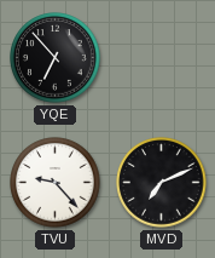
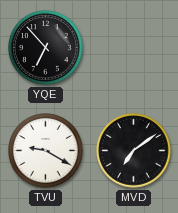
TVU: 9:23 -> 9:20
MVD: 7:11 -> 7:09
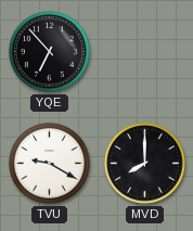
MVD: 7:09 -> 8:00
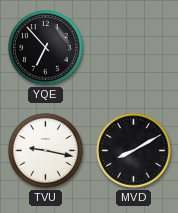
TVU: 9:20 -> 9:17
MVD: 8:00 -> 8:10
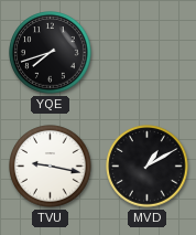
YQE: 6:53 -> 7:42
MVD: 8:10 -> 1:10
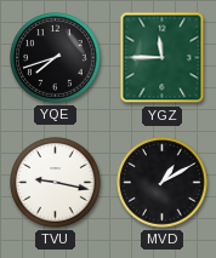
YGZ: none -> 11:45
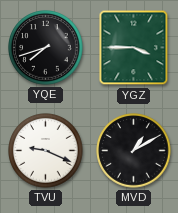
YGZ: 11:45 -> 3:45
TVU: 9:17 -> 9:19
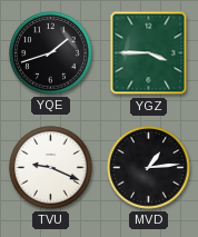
YQE: 7:42 -> 1:42
MVD: 1:10 -> 1:14
